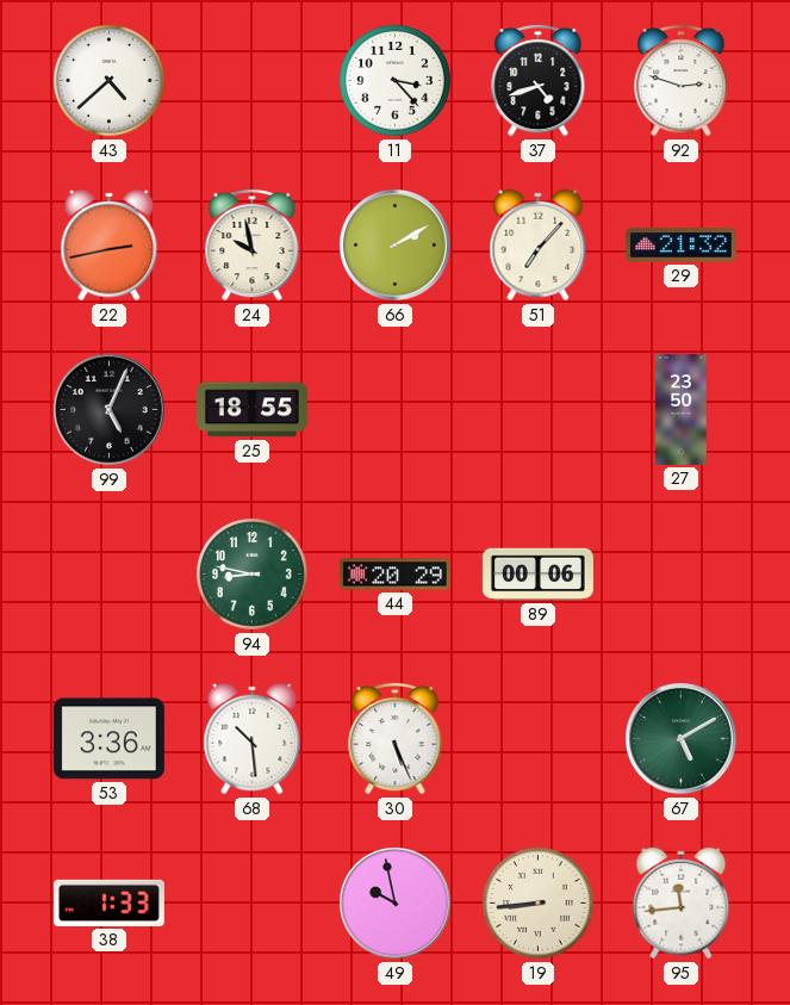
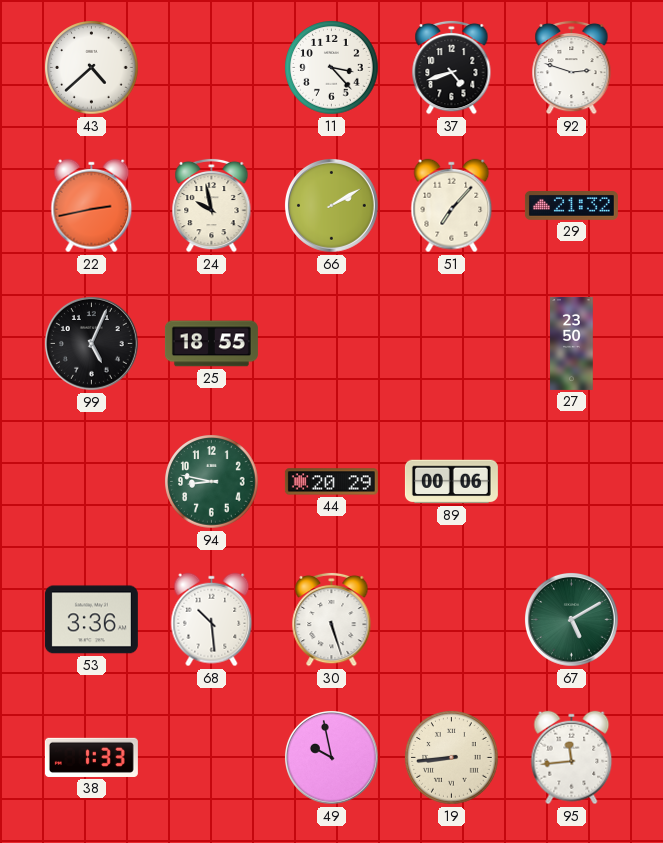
30: 5:26 -> 5:27
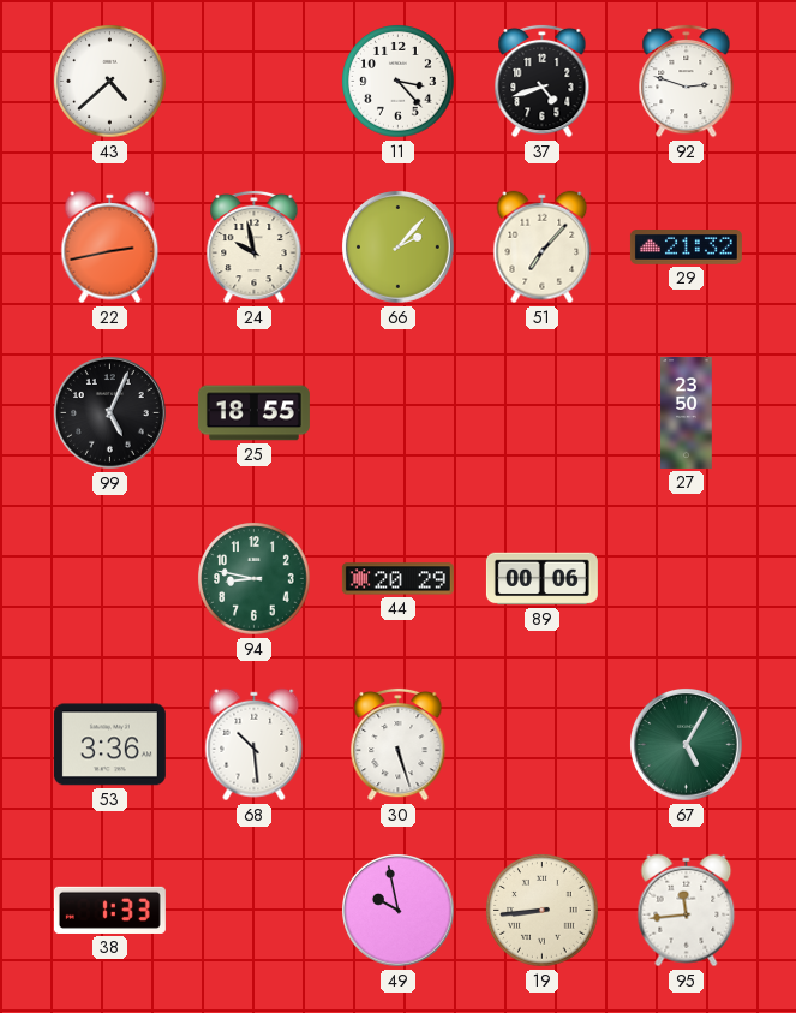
66: 2:10 -> 2:07
67: 5:10 -> 5:05
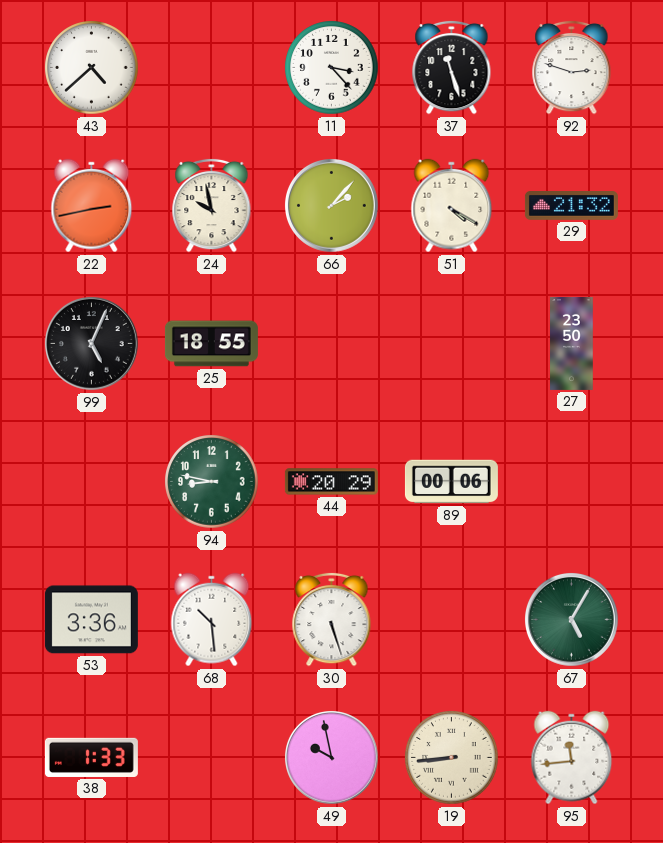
37: 4:42 -> 11:27
51: 7:07 -> 4:20
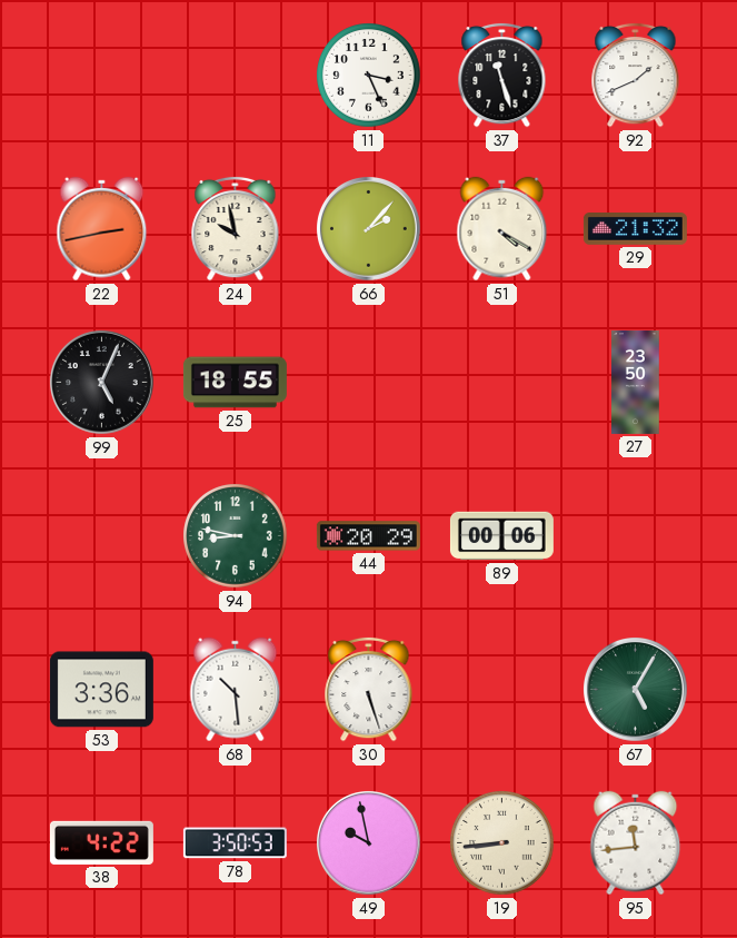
43: 4:38 -> none
11: 3:23 -> 3:26
92: 2:48 -> 1:41
38: 1:33 -> 4:22
78: none -> 3:50
